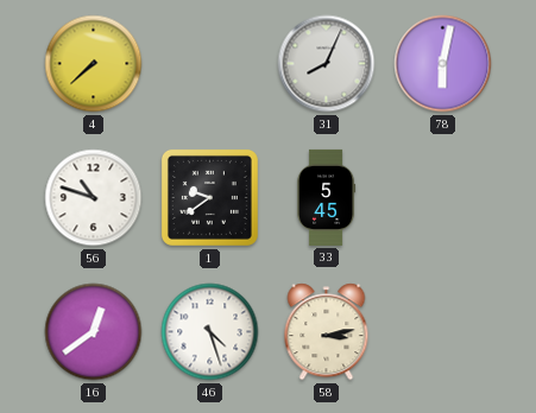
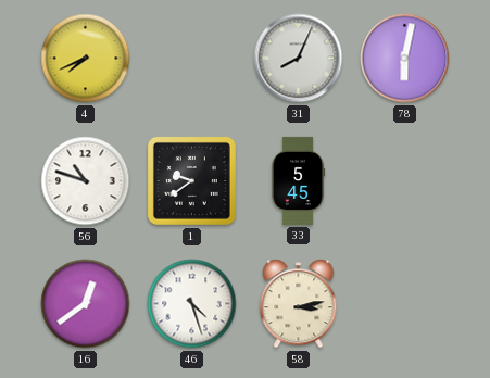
4: 7:38 -> 7:41
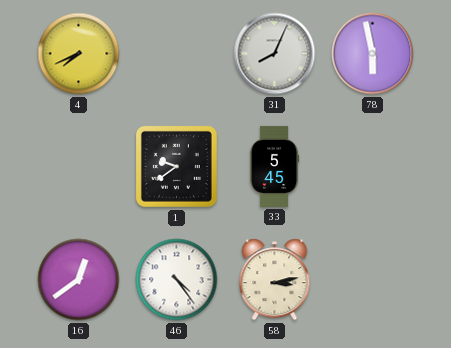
78: 6:02 -> 5:58
56: 10:48 -> none
46: 4:27 -> 4:24
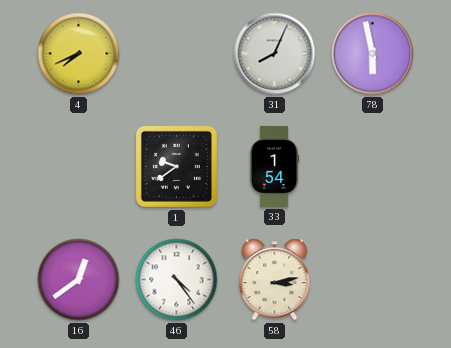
33: 5:45 -> 1:54
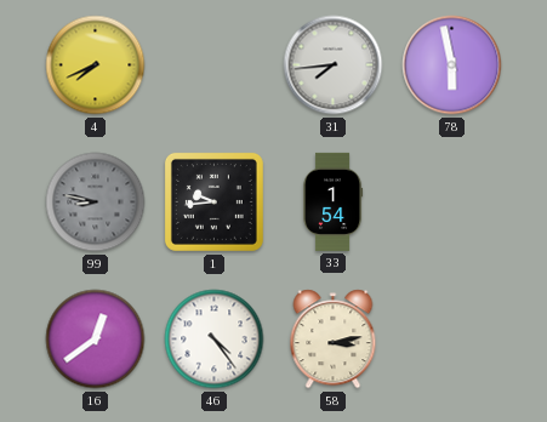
31: 8:04 -> 7:44
99: none -> 8:47
1: 9:39 -> 9:44
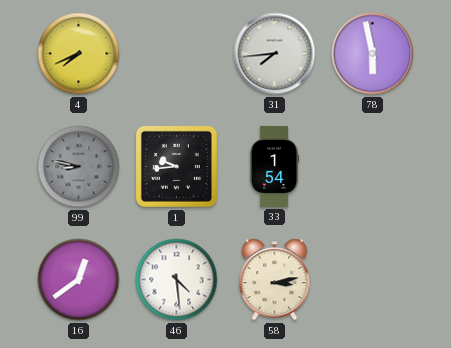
46: 4:24 -> 4:29
